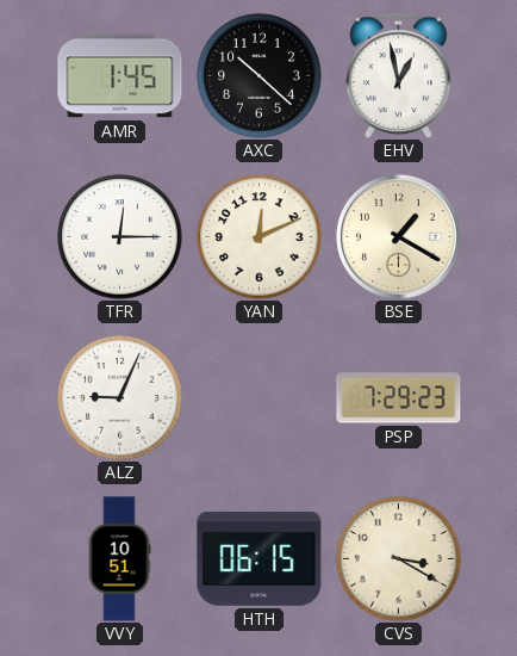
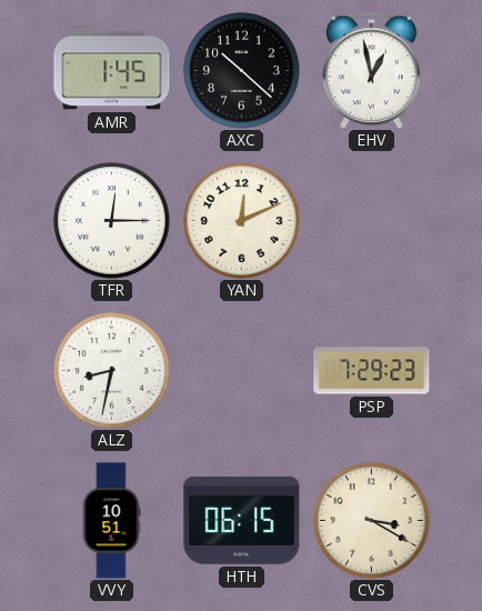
BSE: 1:20 -> none
ALZ: 9:04 -> 8:32
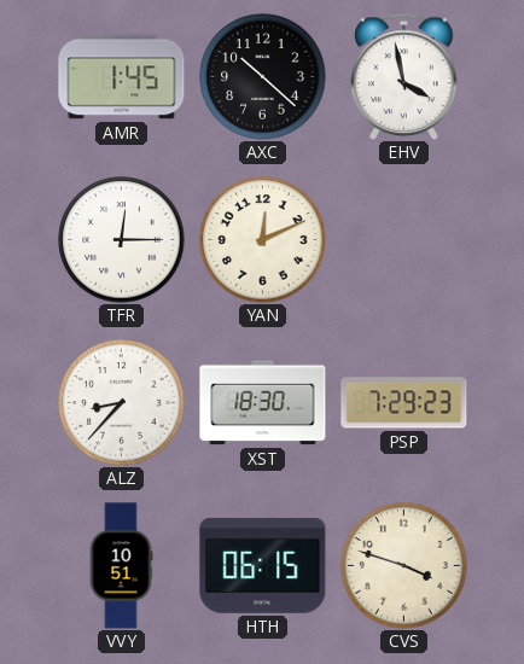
EHV: 12:58 -> 3:58
ALZ: 8:32 -> 8:37
XST: none -> 18:30
CVS: 3:20 -> 3:48
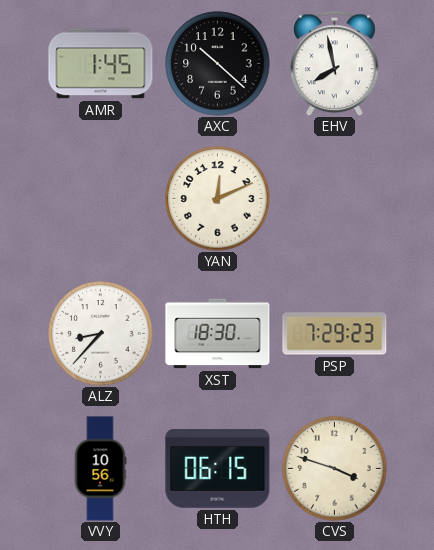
EHV: 3:58 -> 7:58
TFR: 12:15 -> none
VVY: 10:51 -> 10:56
